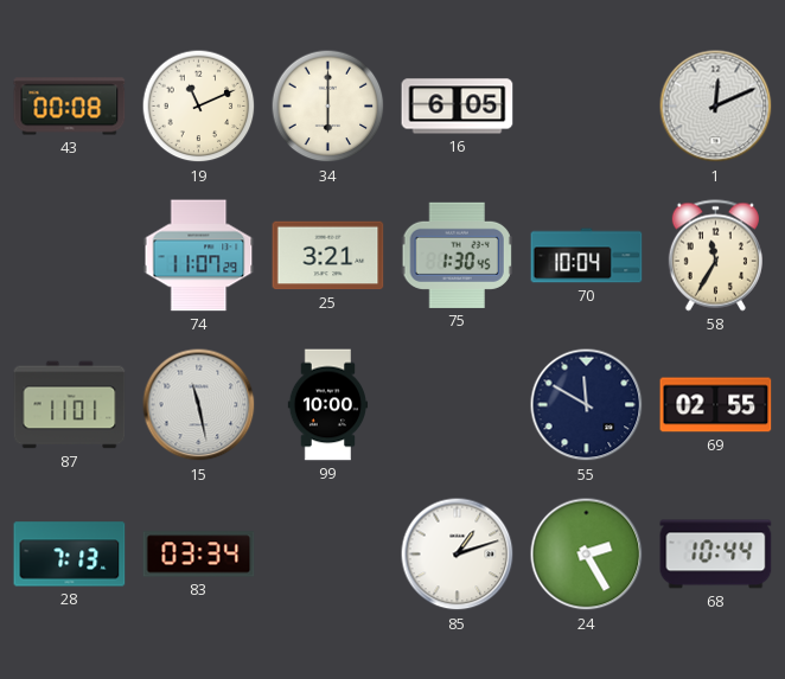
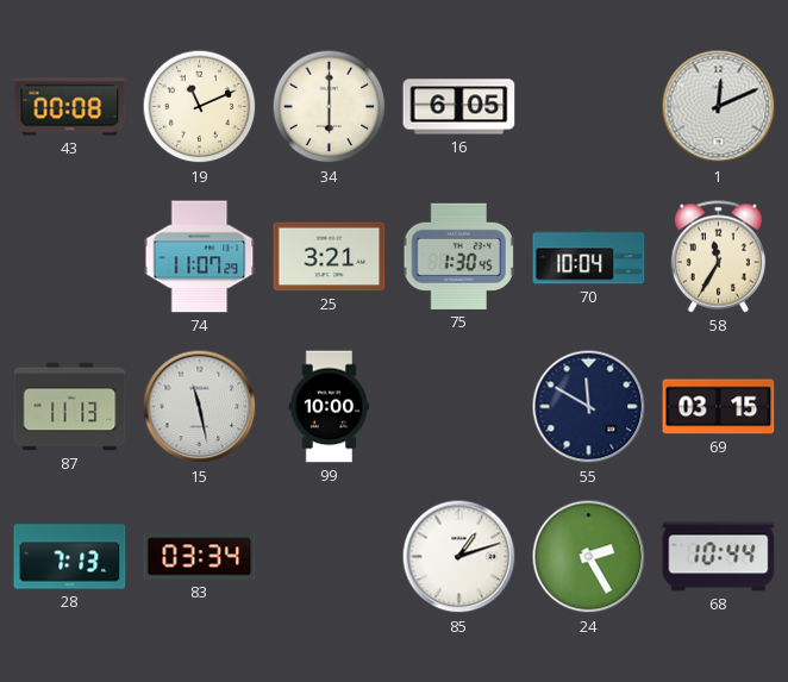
87: 11:01 -> 11:13
69: 02:55 -> 03:15
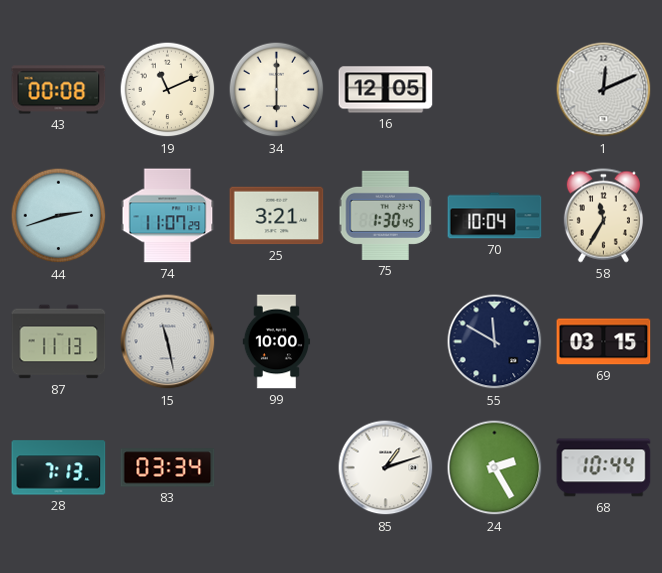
16: 6:05 -> 12:05
44: none -> 2:42
